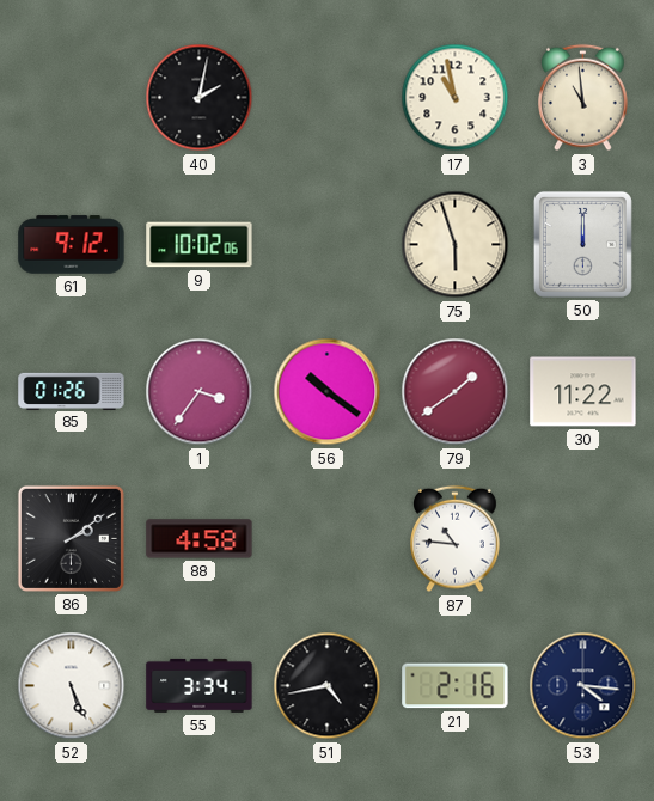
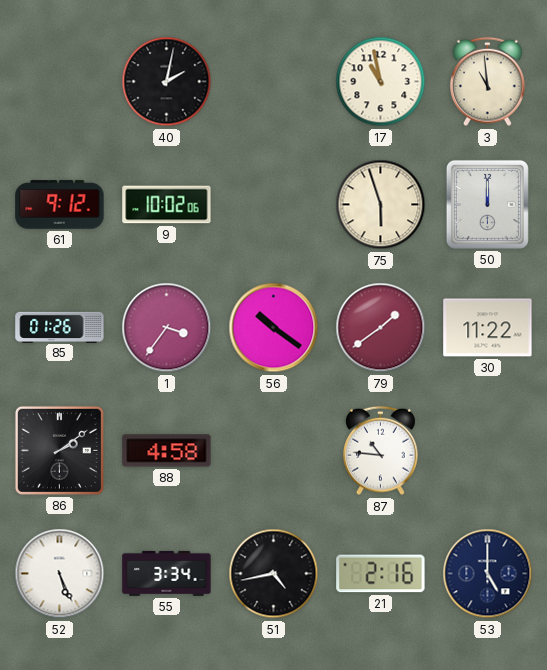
53: 4:16 -> 5:00
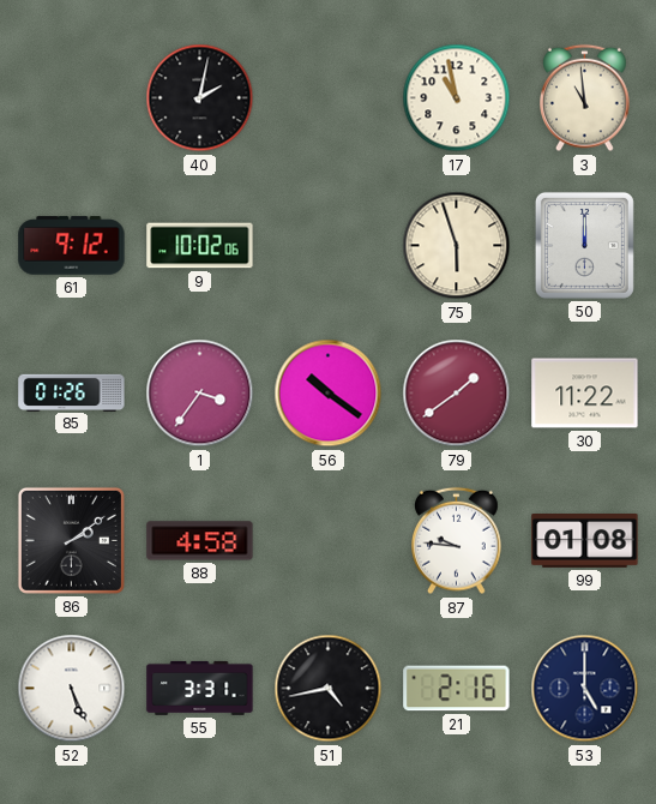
87: 10:46 -> 9:46
99: none -> 01:08
55: 3:34 -> 3:31
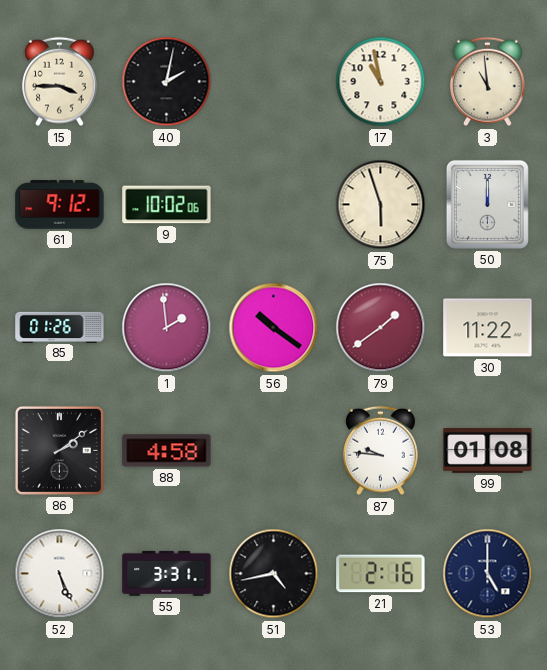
15: none -> 3:45
1: 3:36 -> 1:59
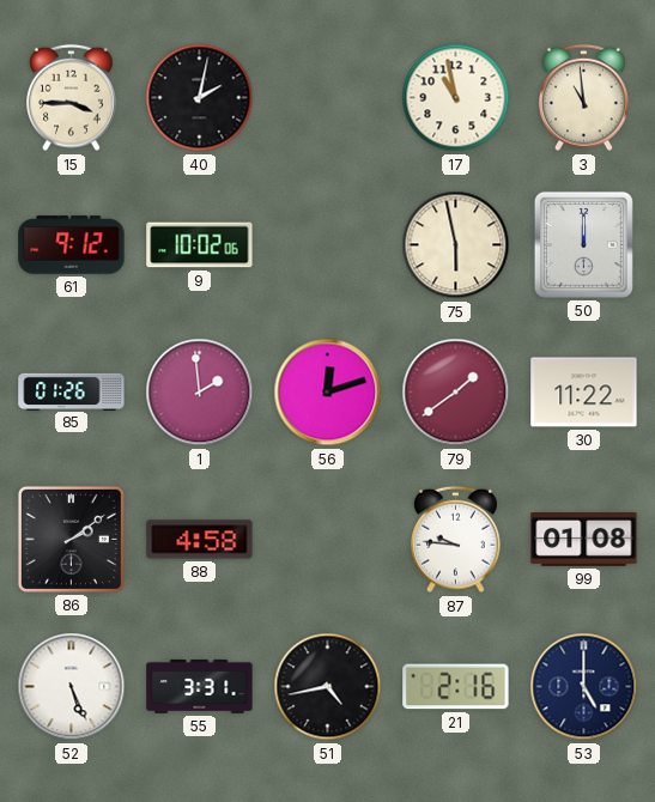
75: 5:57 -> 5:58
56: 10:21 -> 12:12
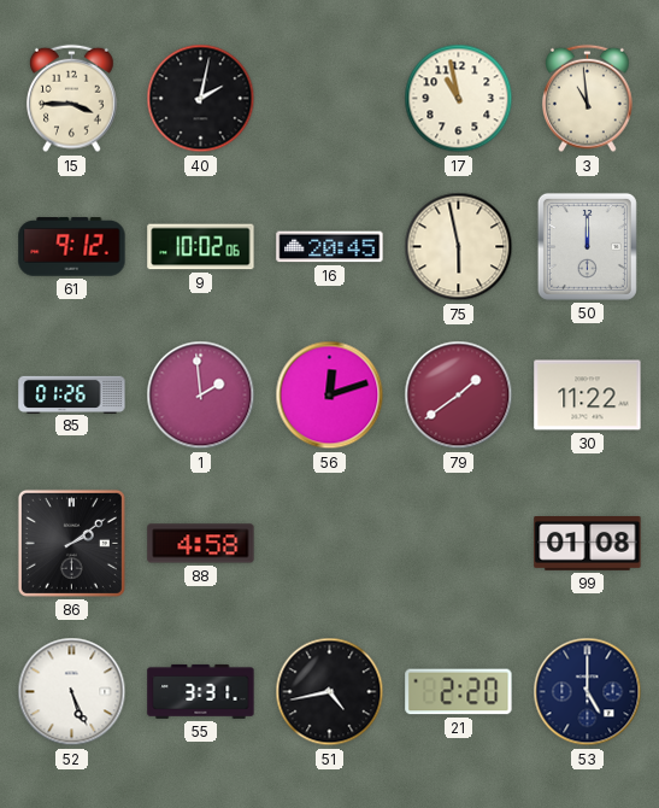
16: none -> 20:45
87: 9:46 -> none
21: 2:16 -> 2:20
